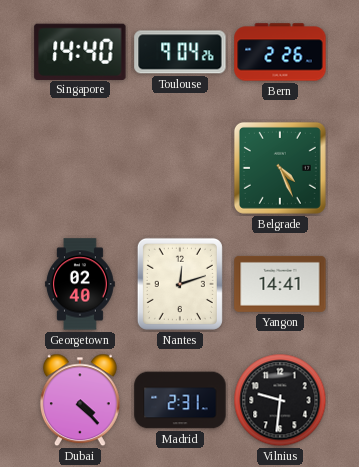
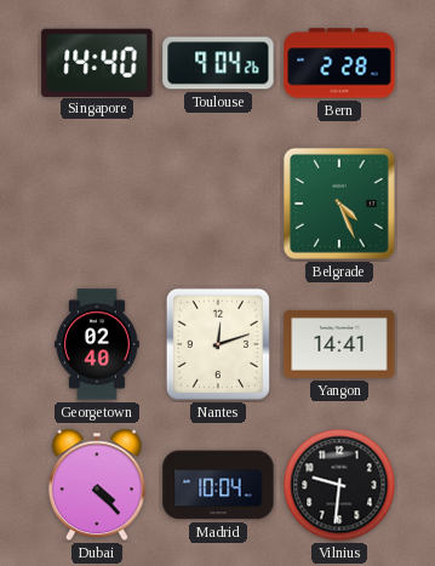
Bern: 2:26 -> 2:28
Madrid: 2:31 -> 10:04
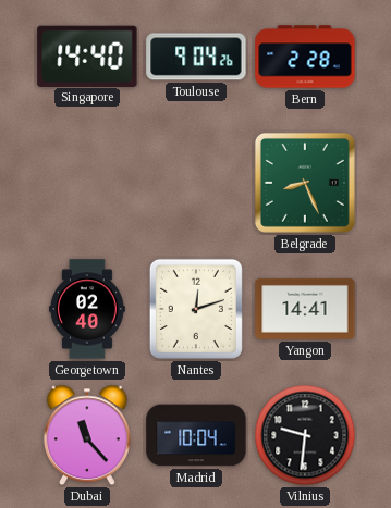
Belgrade: 4:26 -> 8:26
Dubai: 4:23 -> 11:23
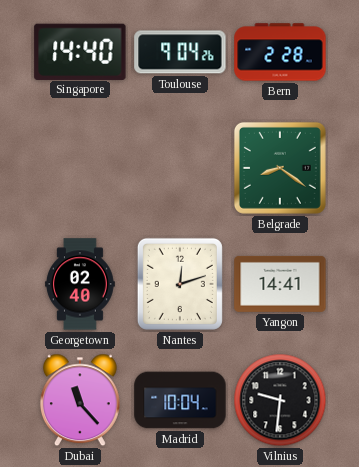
Belgrade: 8:26 -> 8:21
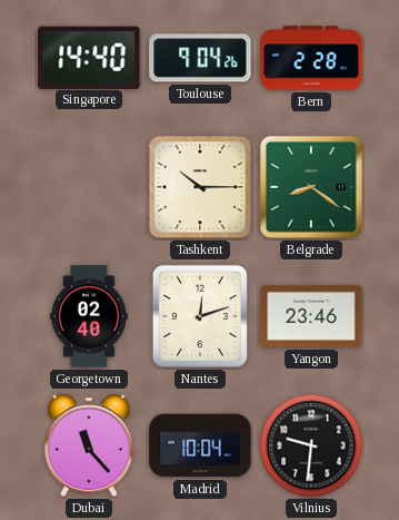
Tashkent: none -> 10:15
Yangon: 14:41 -> 23:46
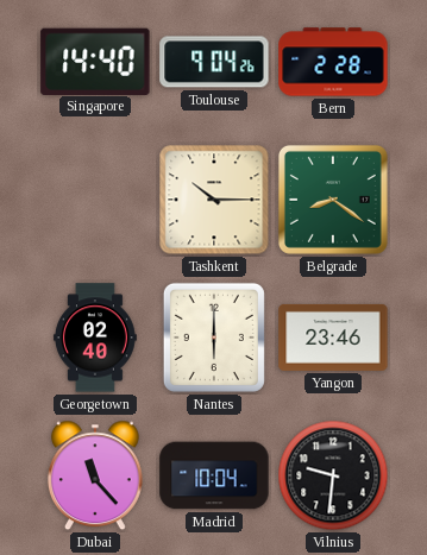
Nantes: 12:12 -> 6:00
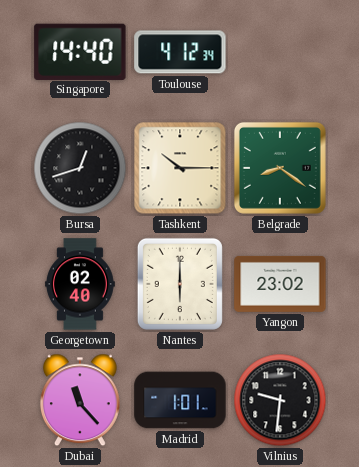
Toulouse: 9:04 -> 4:12
Bern: 2:28 -> none
Bursa: none -> 12:42
Yangon: 23:46 -> 23:02
Madrid: 10:04 -> 1:01
